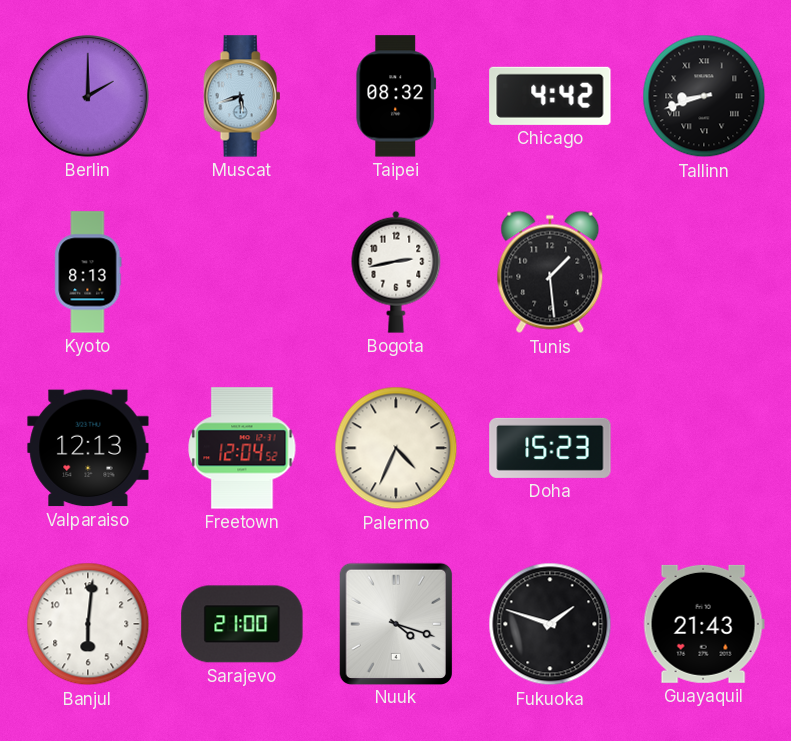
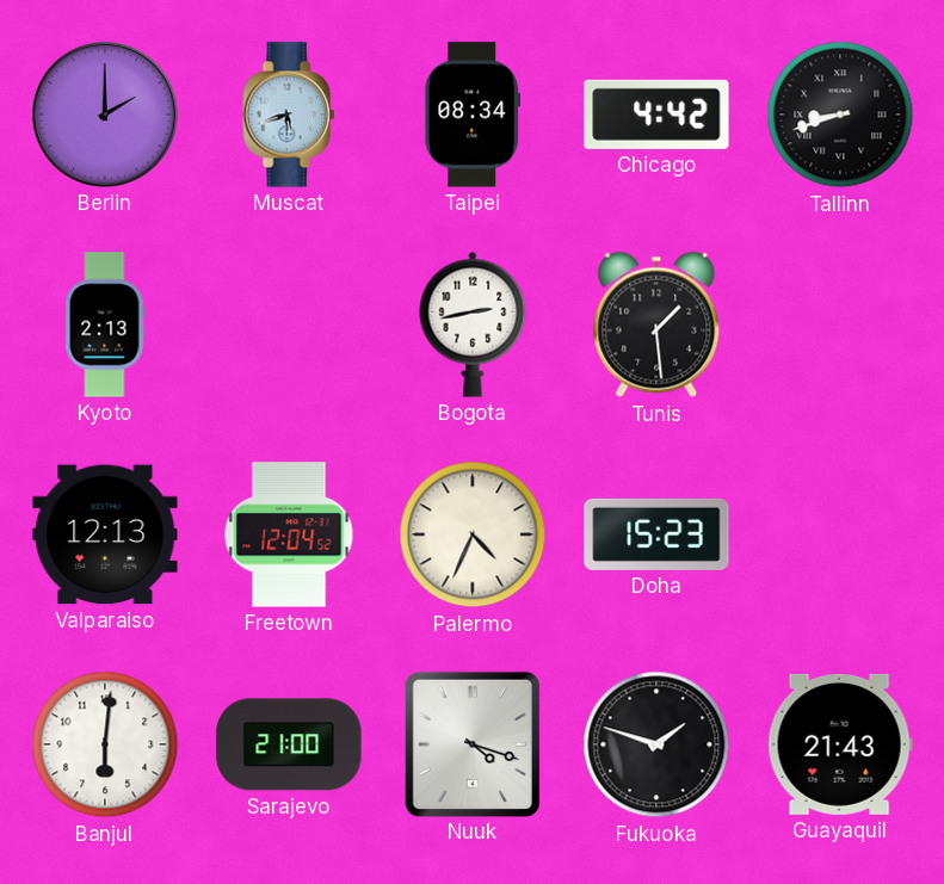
Taipei: 08:32 -> 08:34
Kyoto: 8:13 -> 2:13
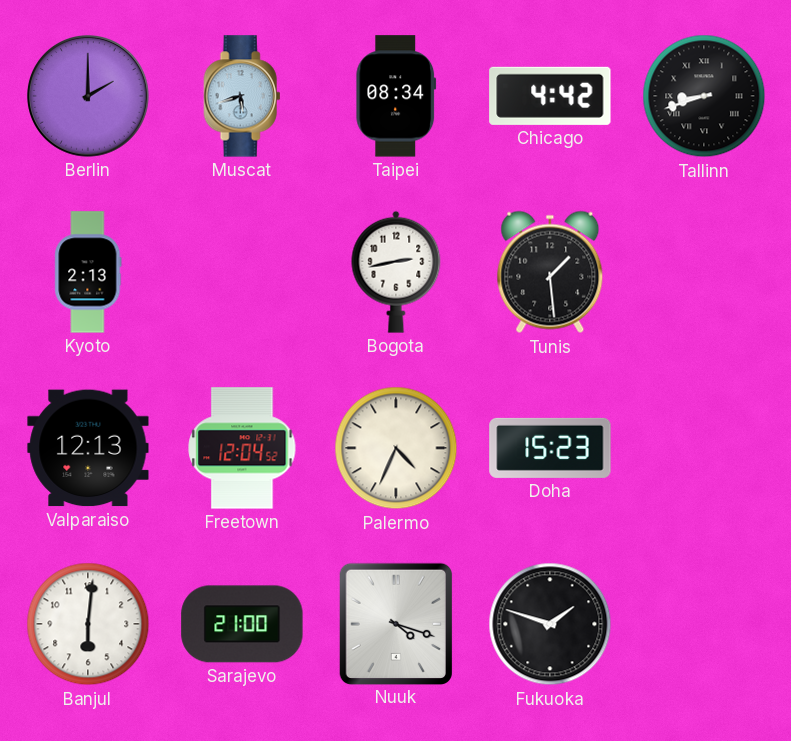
Guayaquil: 21:43 -> none
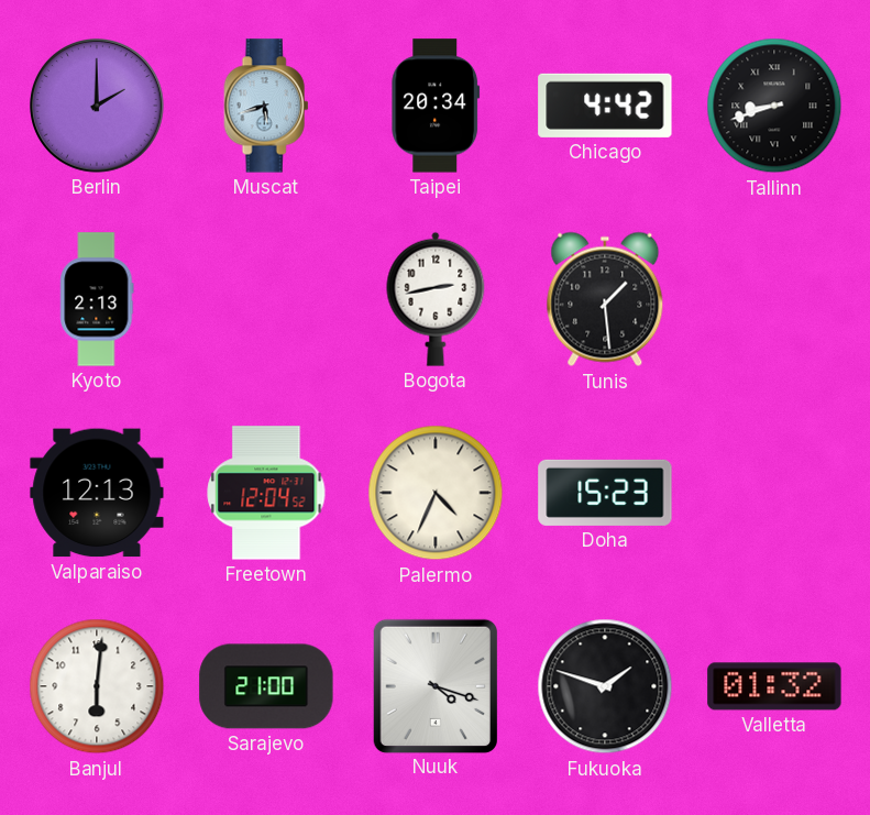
Taipei: 08:34 -> 20:34
Valletta: none -> 01:32
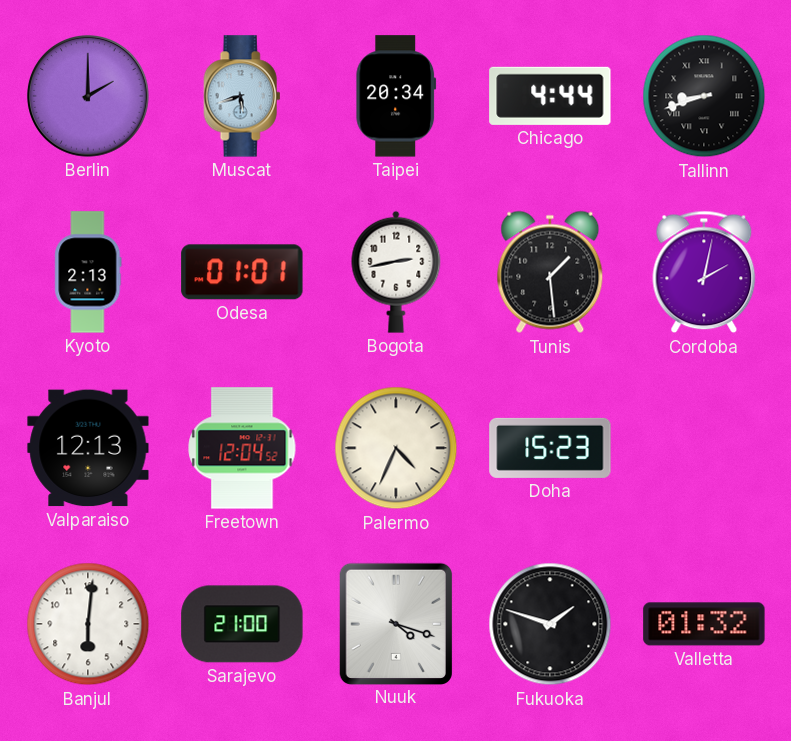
Chicago: 4:42 -> 4:44
Odesa: none -> 01:01
Cordoba: none -> 2:02
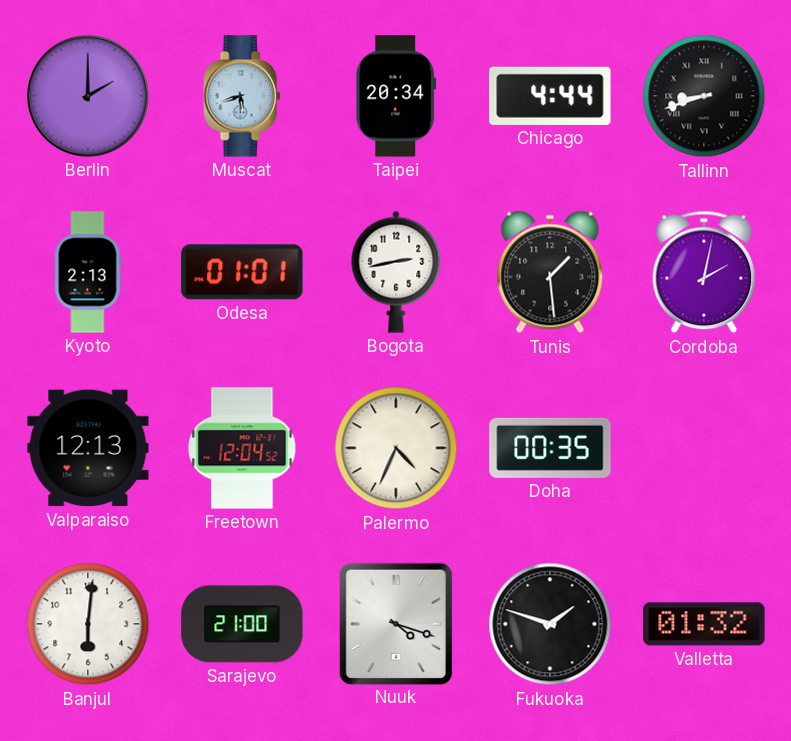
Doha: 15:23 -> 00:35
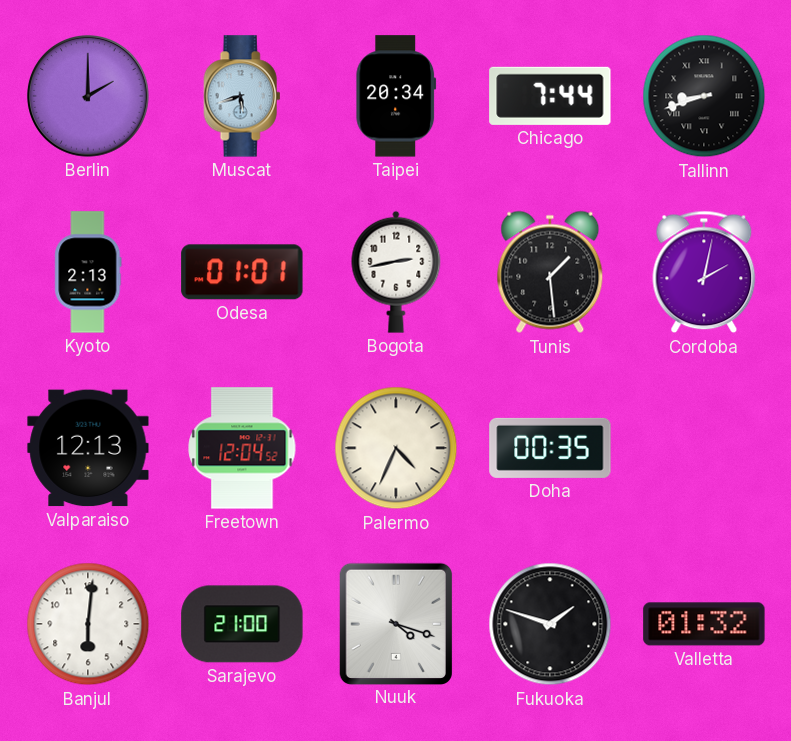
Chicago: 4:44 -> 7:44
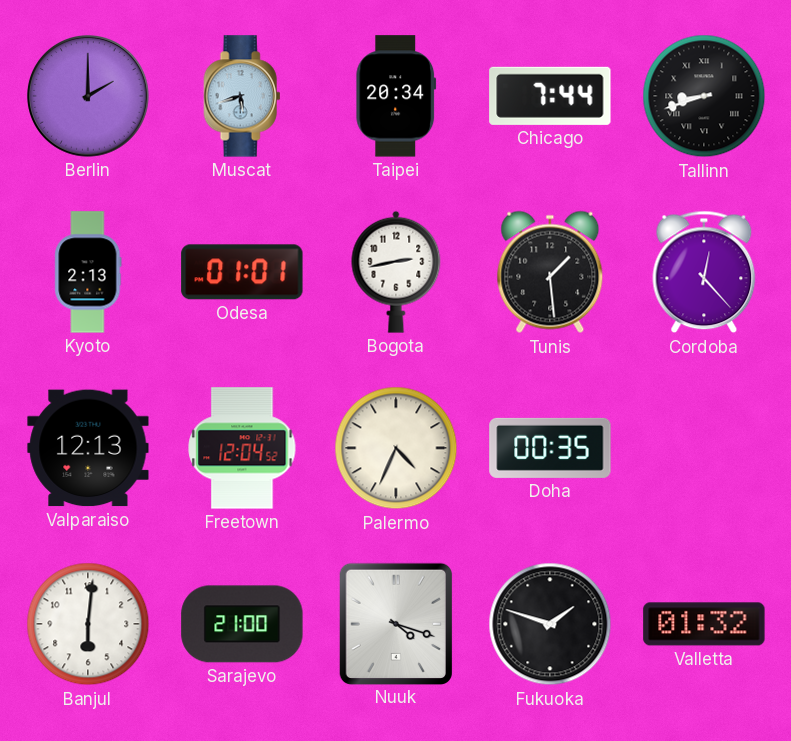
Cordoba: 2:02 -> 12:23
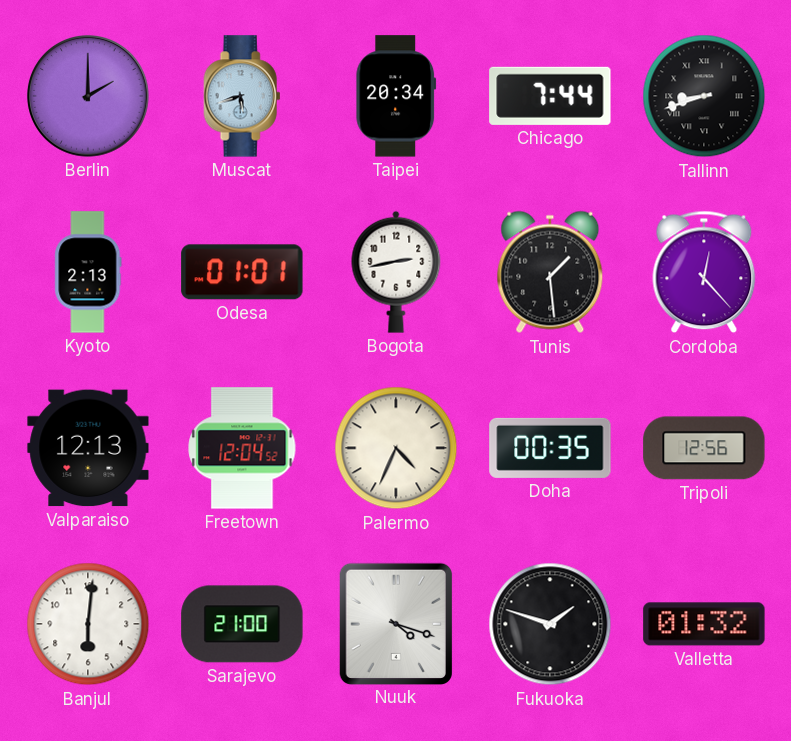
Tripoli: none -> 12:56
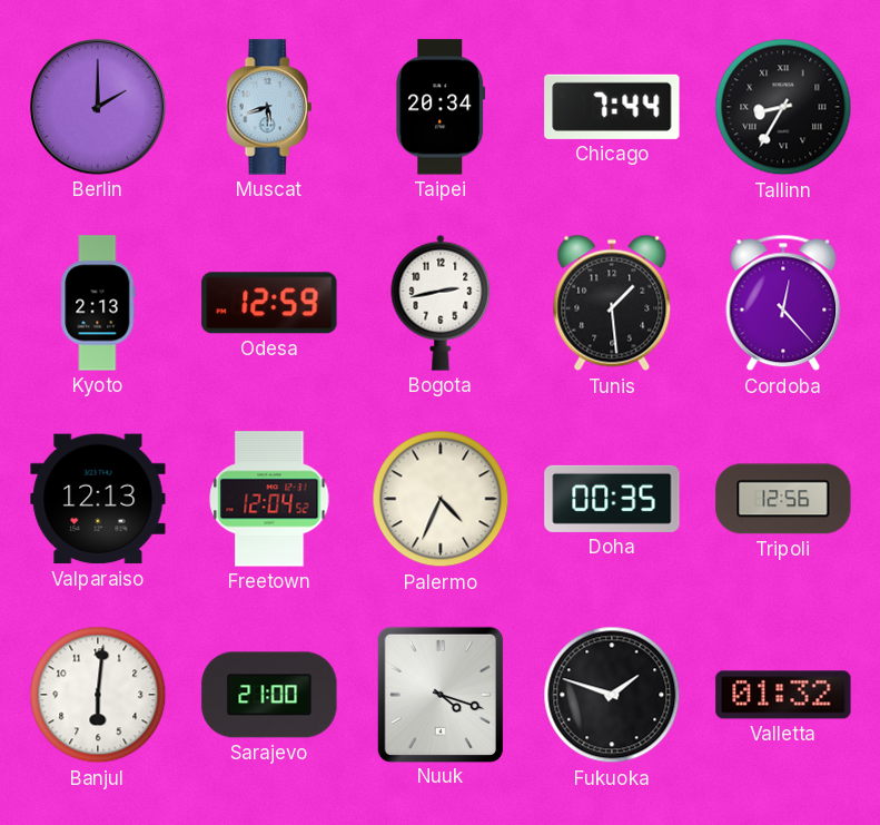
Tallinn: 8:42 -> 8:35
Odesa: 01:01 -> 12:59
